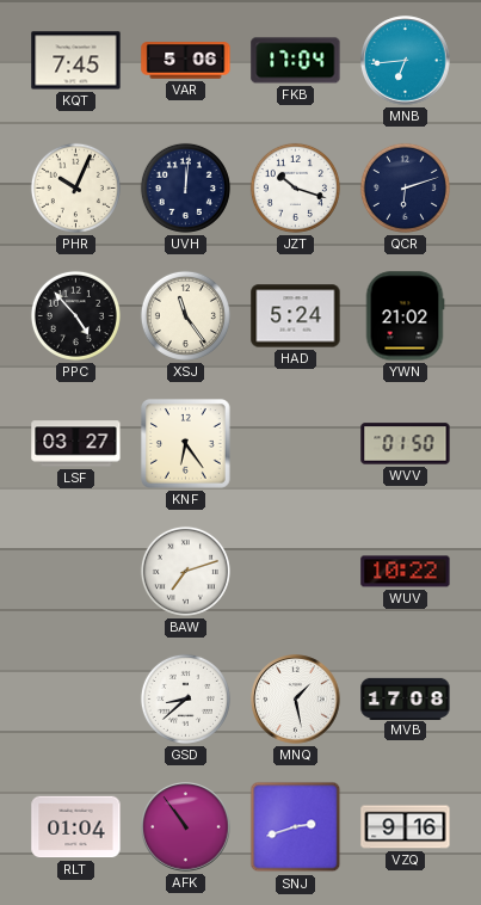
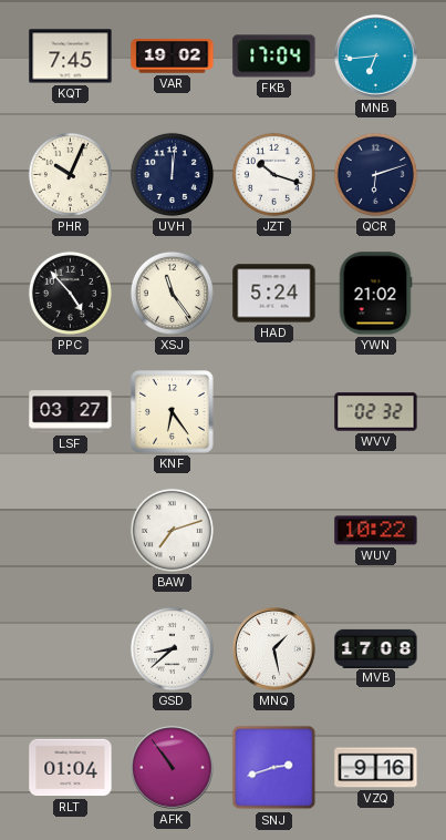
VAR: 5:06 -> 19:02
WVV: 01:50 -> 02:32
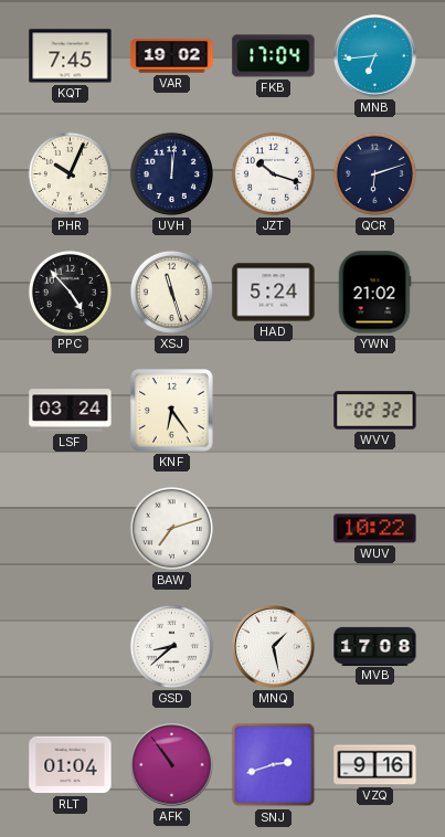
XSJ: 11:24 -> 11:27
LSF: 03:27 -> 03:24
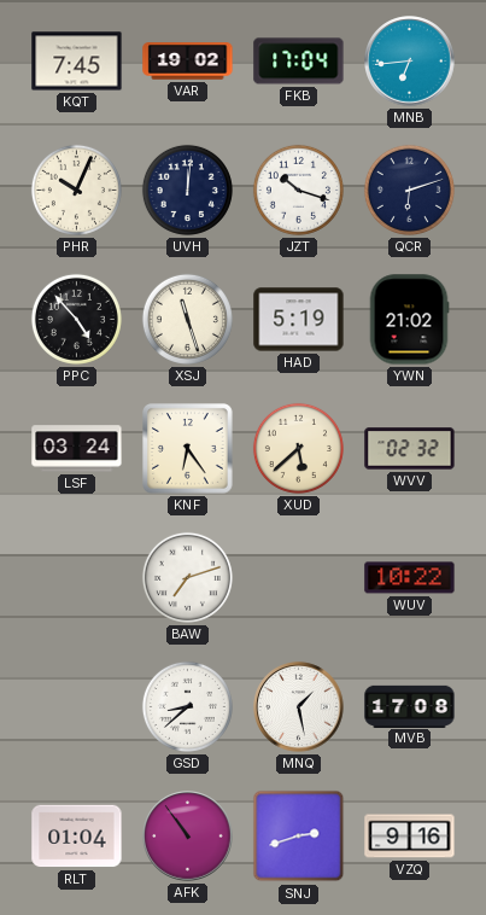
HAD: 5:24 -> 5:19
XUD: none -> 5:38
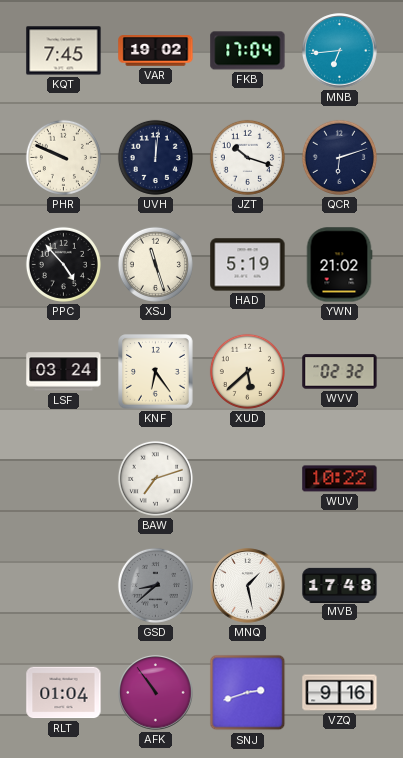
PHR: 10:04 -> 9:49
GSD dial: white -> grey
MVB: 17:08 -> 17:48
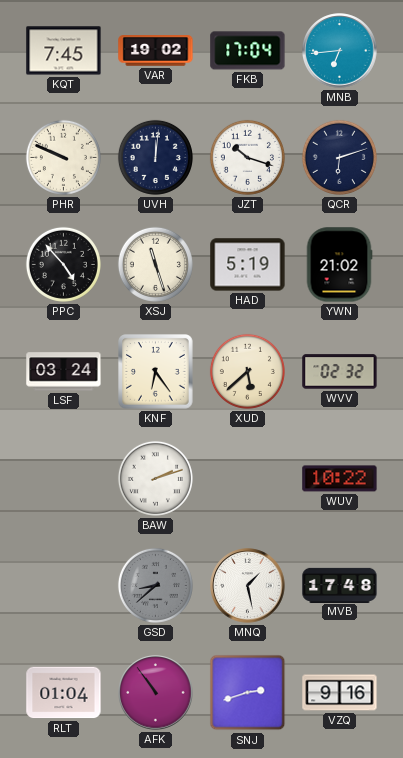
BAW: 7:12 -> 2:12
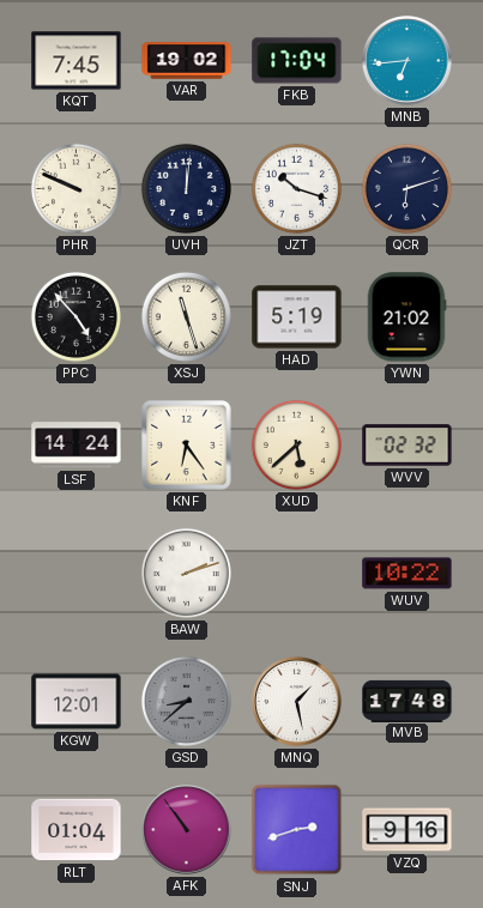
LSF: 03:24 -> 14:24
KGW: none -> 12:01
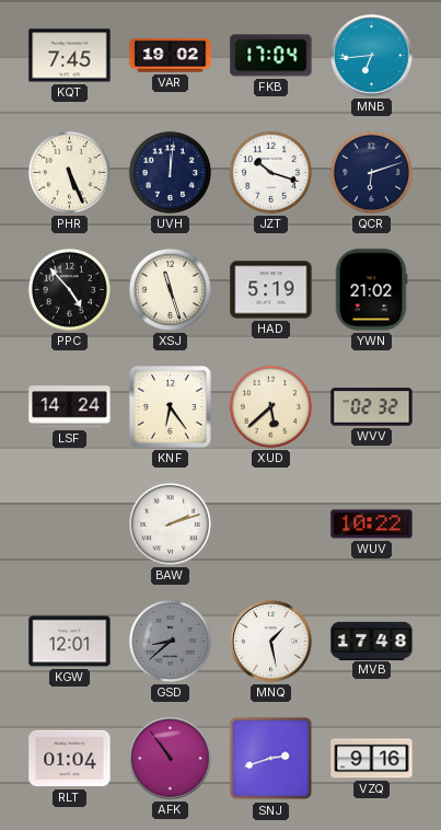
PHR: 9:49 -> 5:26
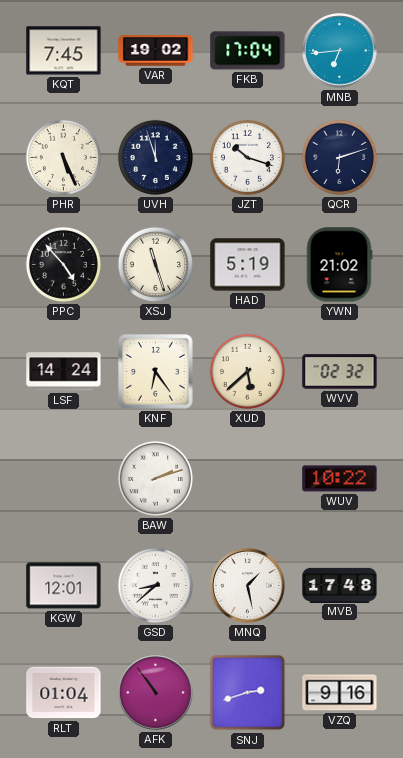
UVH: 12:01 -> 11:57
GSD dial: grey -> white
